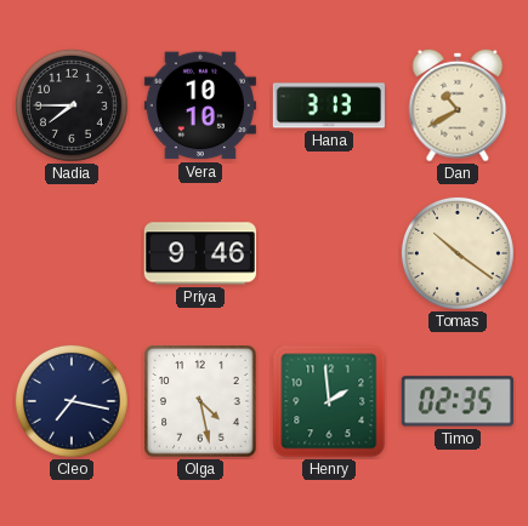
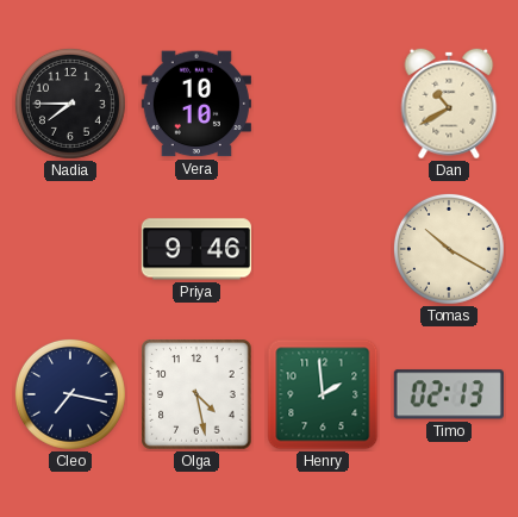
Hana: 3:13 -> none
Tomas: 10:21 -> 10:20
Timo: 02:35 -> 02:13
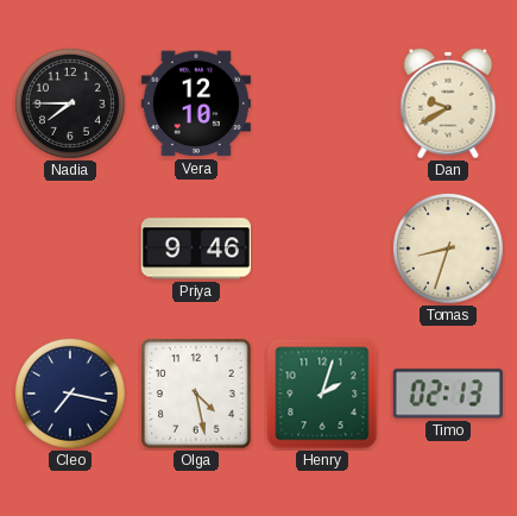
Vera: 10:10 -> 12:10
Dan: 10:40 -> 9:40
Tomas: 10:20 -> 8:33
Henry: 1:59 -> 2:03
